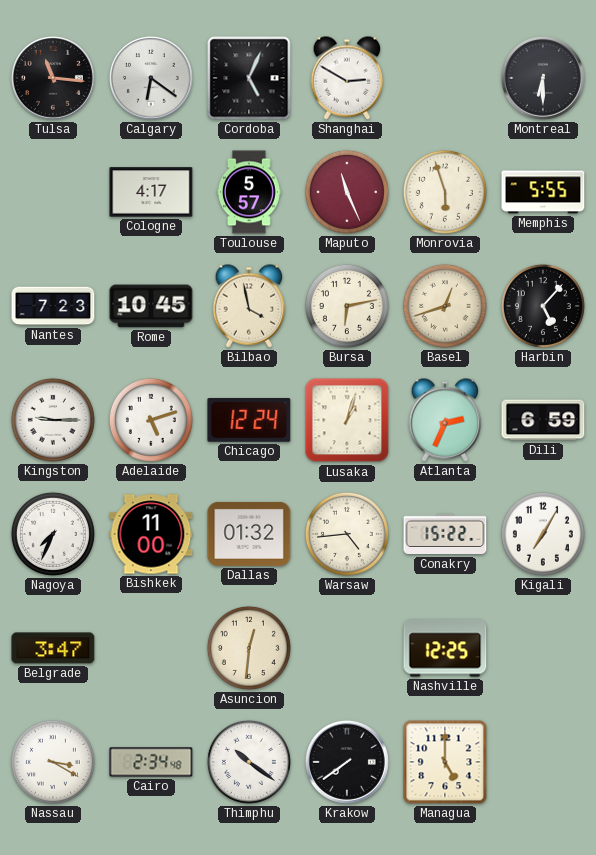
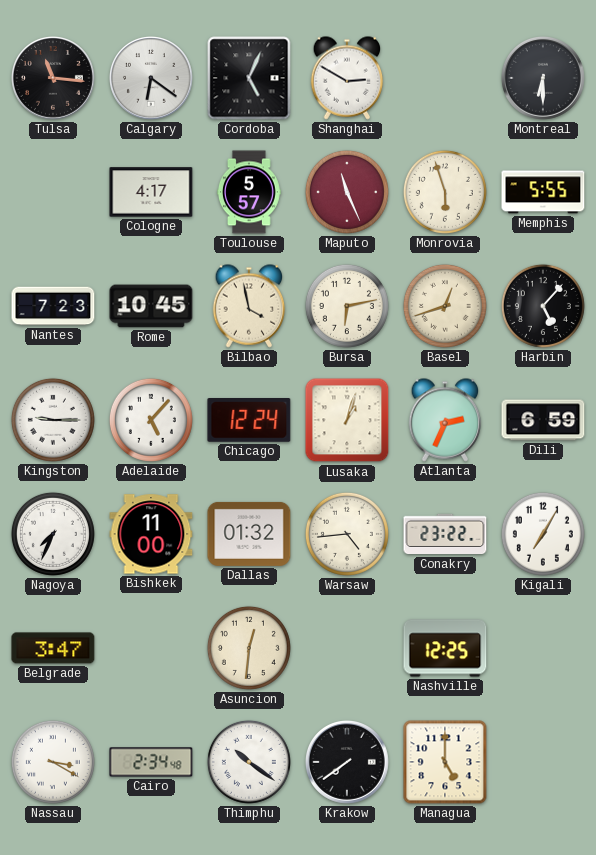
Adelaide: 5:12 -> 5:07
Conakry: 15:22 -> 23:22
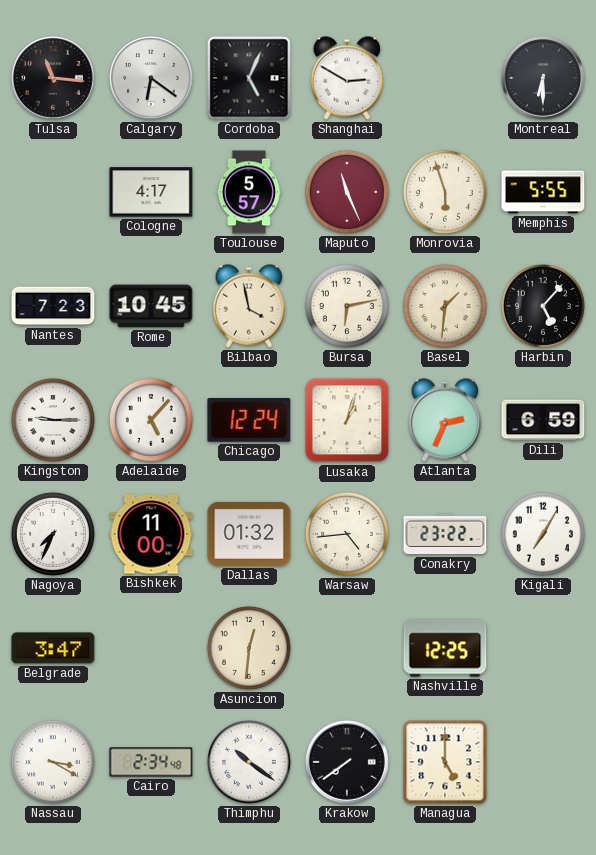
Basel: 12:42 -> 1:31
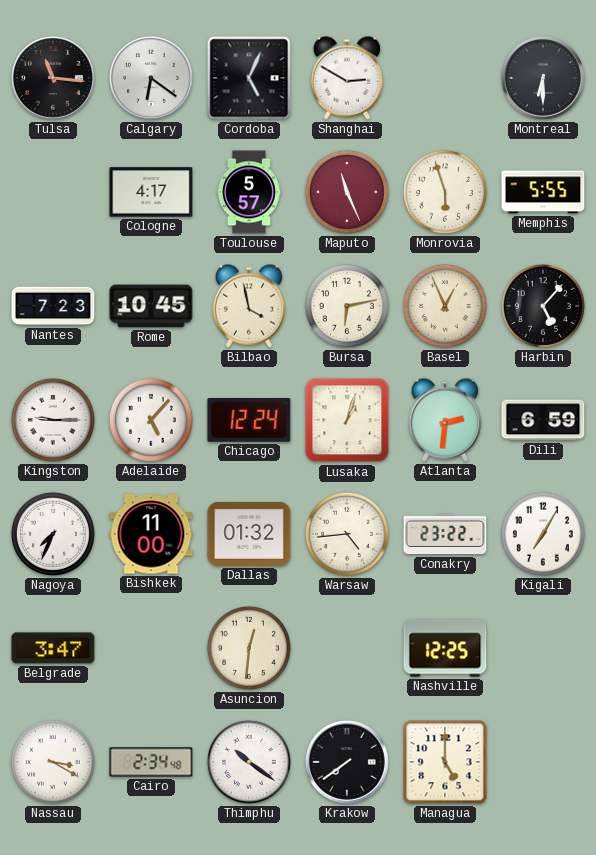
Basel: 1:31 -> 12:56
Atlanta: 2:34 -> 2:31
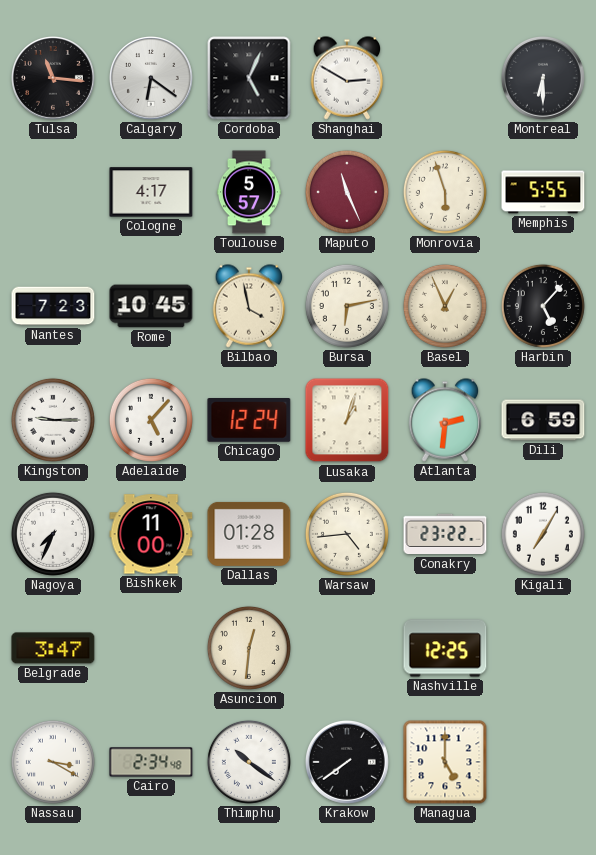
Dallas: 01:32 -> 01:28
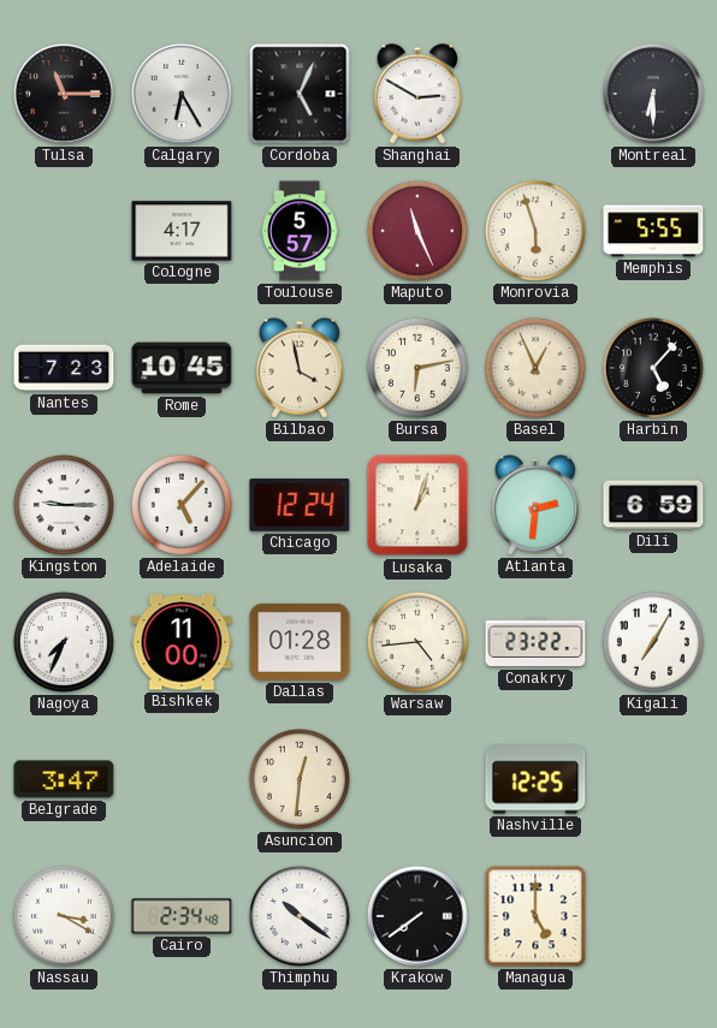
Tulsa: 11:16 -> 11:15
Calgary: 6:21 -> 6:25
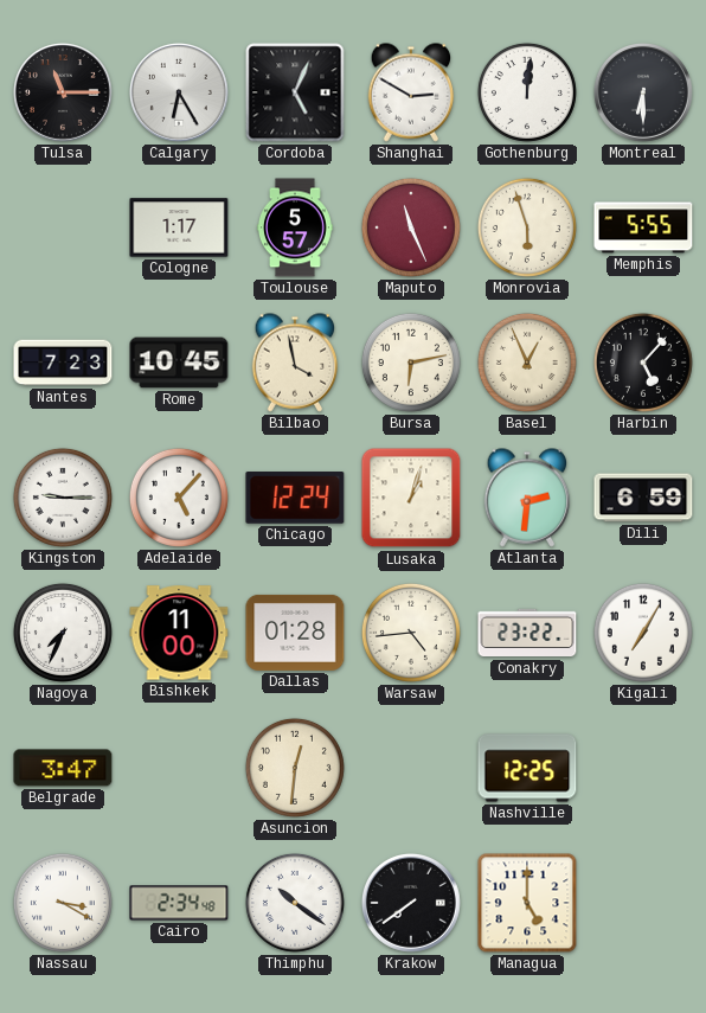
Gothenburg: none -> 12:01
Cologne: 4:17 -> 1:17
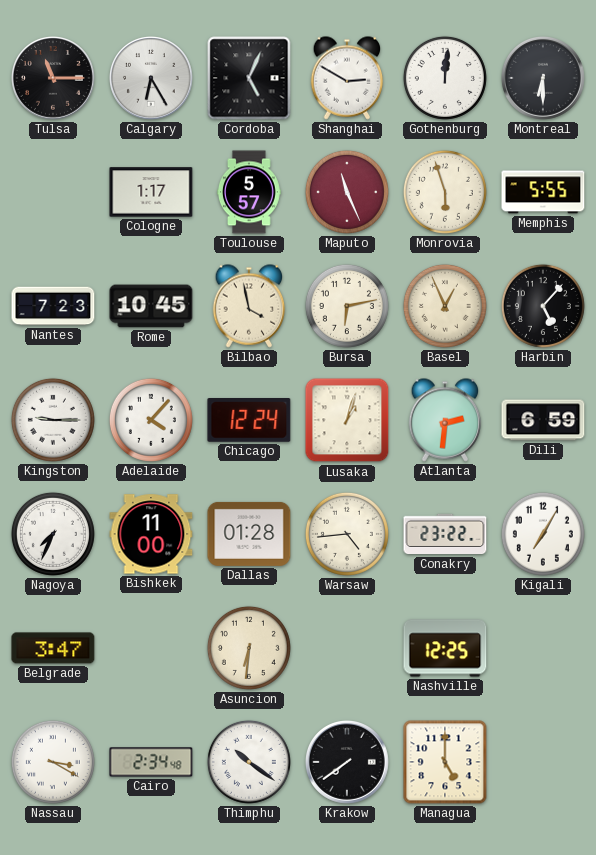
Adelaide: 5:07 -> 4:07
Asuncion: 12:31 -> 6:31
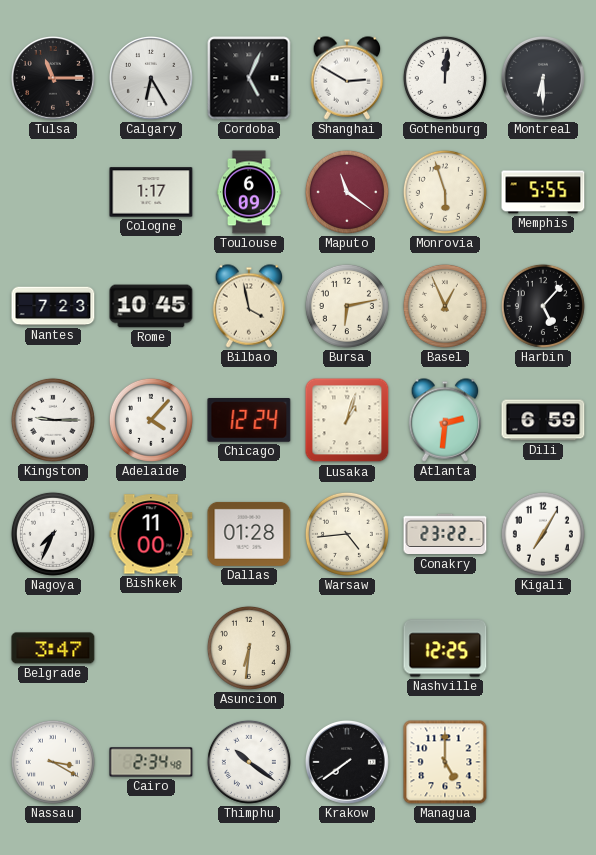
Toulouse: 5:57 -> 6:09
Maputo: 11:26 -> 11:21
